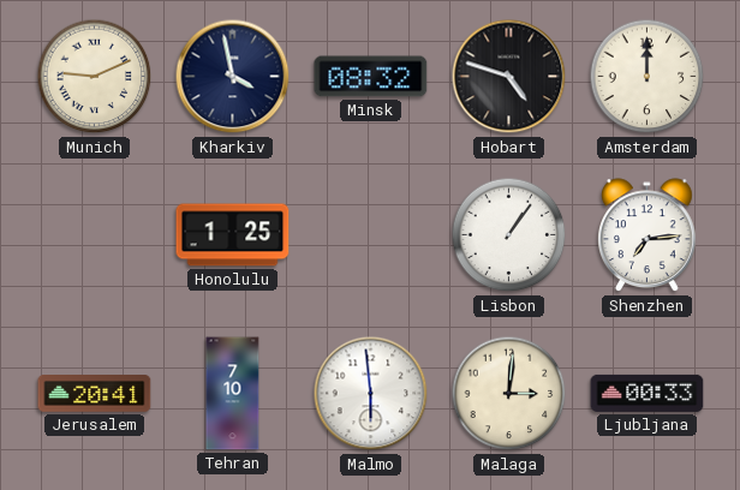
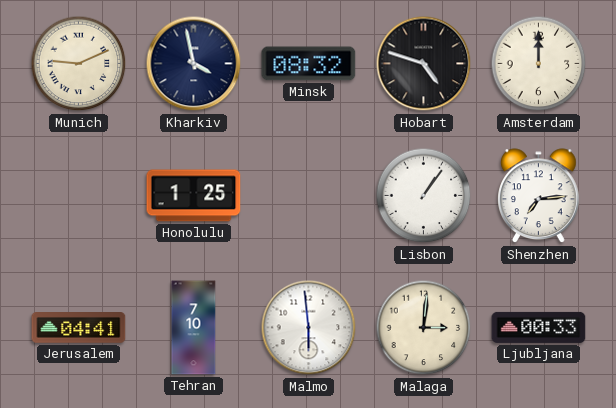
Jerusalem: 20:41 -> 04:41
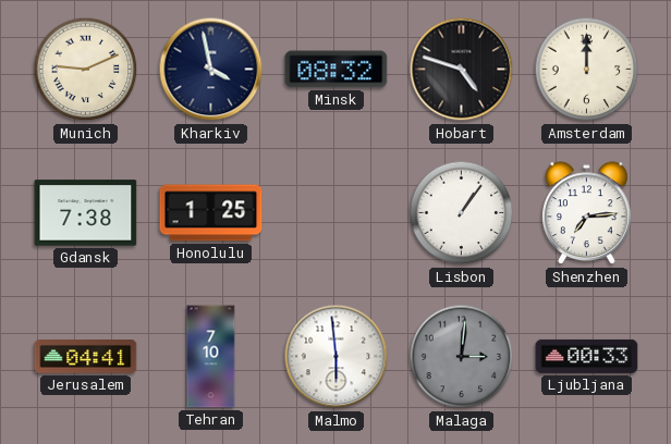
Gdansk: none -> 7:38
Malaga dial: cream -> grey
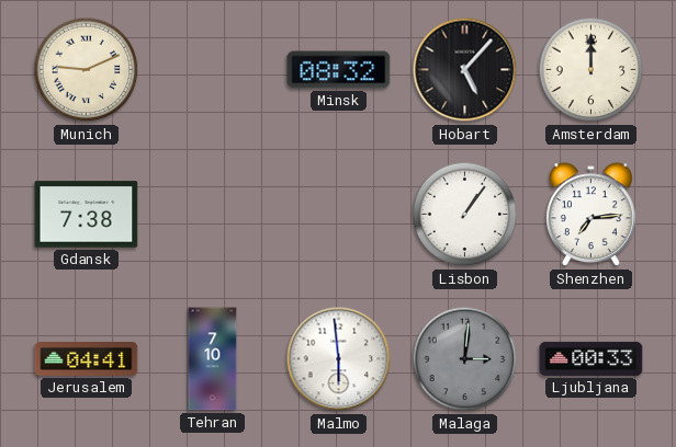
Kharkiv: 3:58 -> none
Hobart: 4:48 -> 5:07
Honolulu: 1:25 -> none
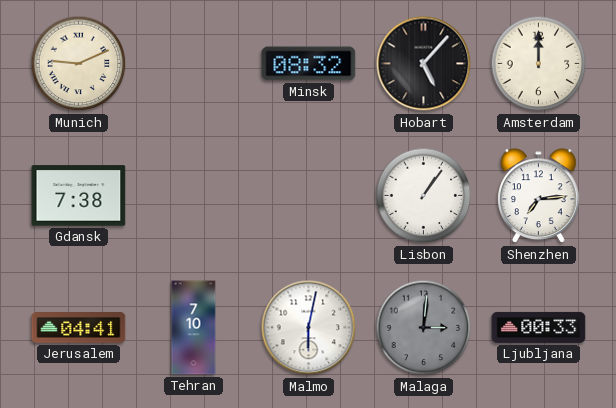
Malmo: 5:59 -> 6:02
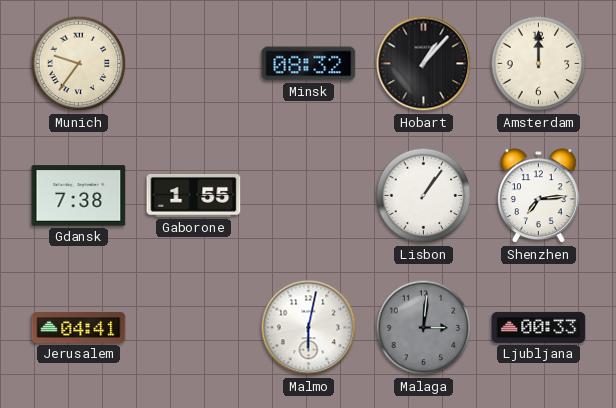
Munich: 9:11 -> 9:36
Hobart: 5:07 -> 1:07
Gaborone: none -> 1:55
Tehran: 7:10 -> none
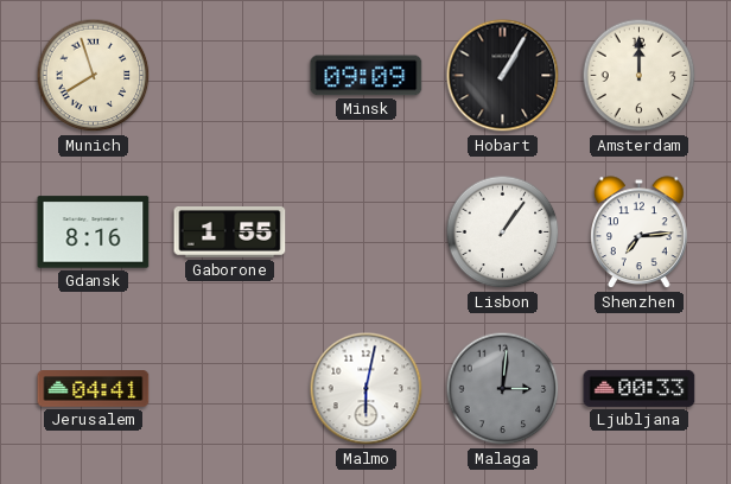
Munich: 9:36 -> 7:57
Minsk: 08:32 -> 09:09
Hobart: 1:07 -> 1:05
Gdansk: 7:38 -> 8:16
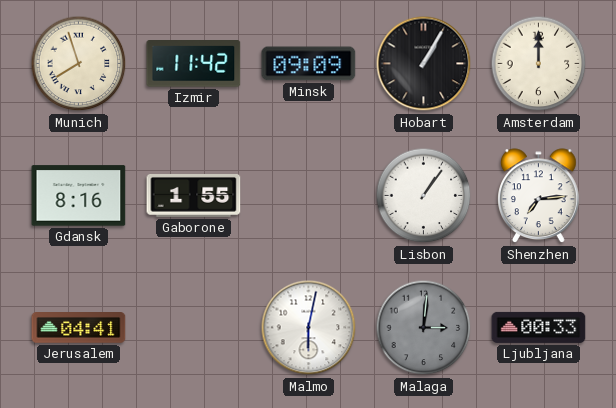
Izmir: none -> 11:42
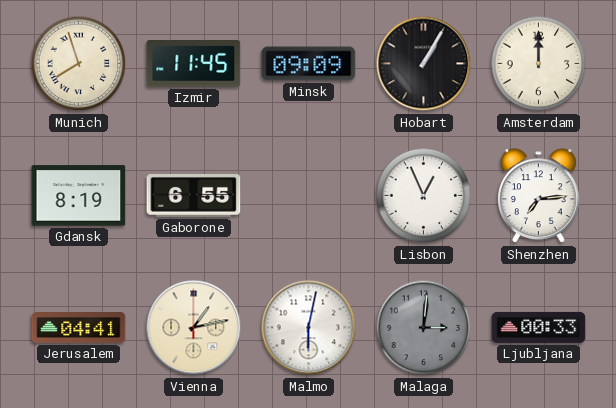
Izmir: 11:42 -> 11:45
Gdansk: 8:16 -> 8:19
Gaborone: 1:55 -> 6:55
Lisbon: 1:06 -> 12:56
Vienna: none -> 1:13
